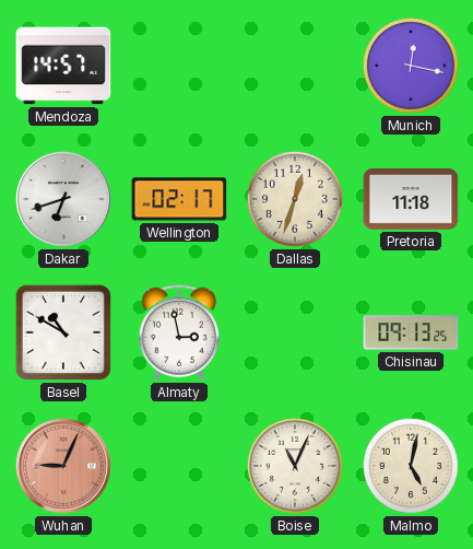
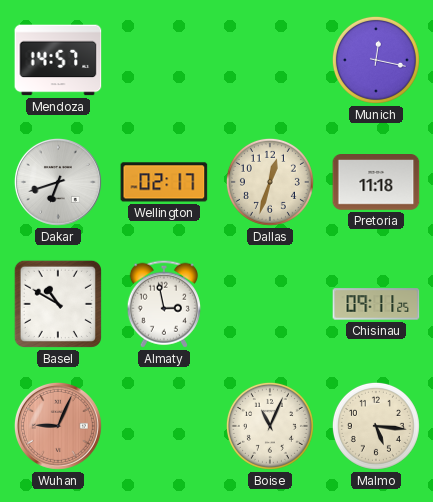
Chisinau: 09:13 -> 09:11
Malmo: 5:02 -> 5:16
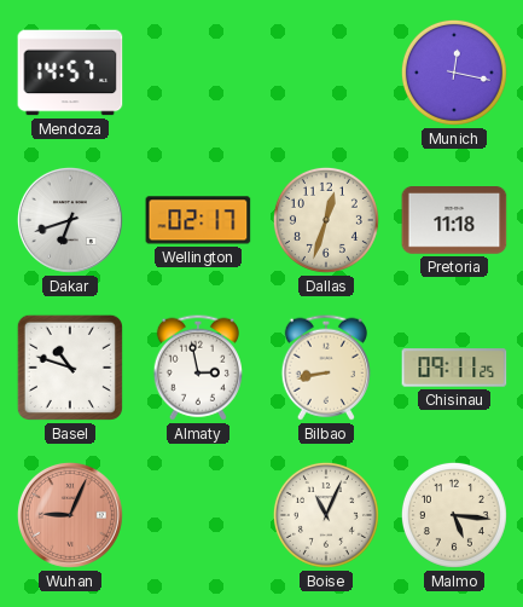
Basel: 10:50 -> 10:48
Bilbao: none -> 8:43
